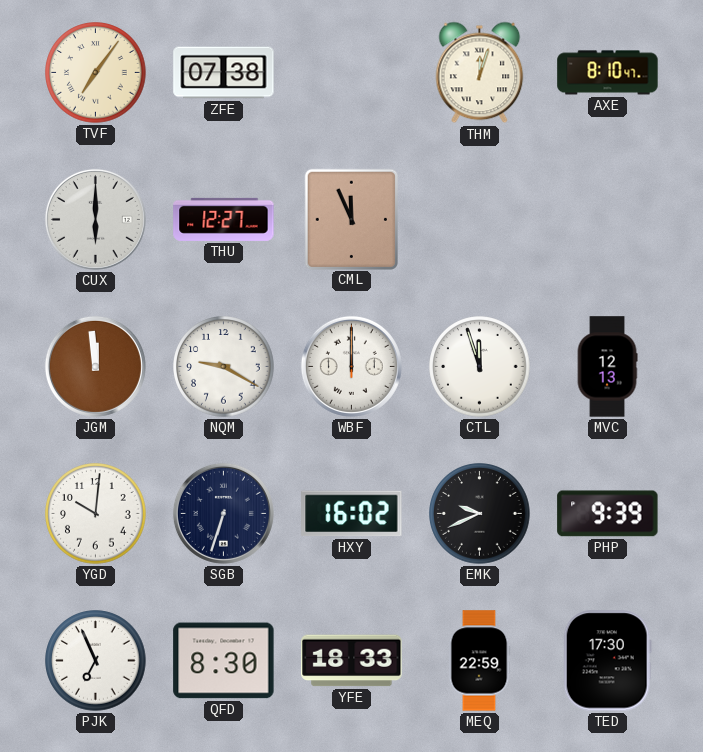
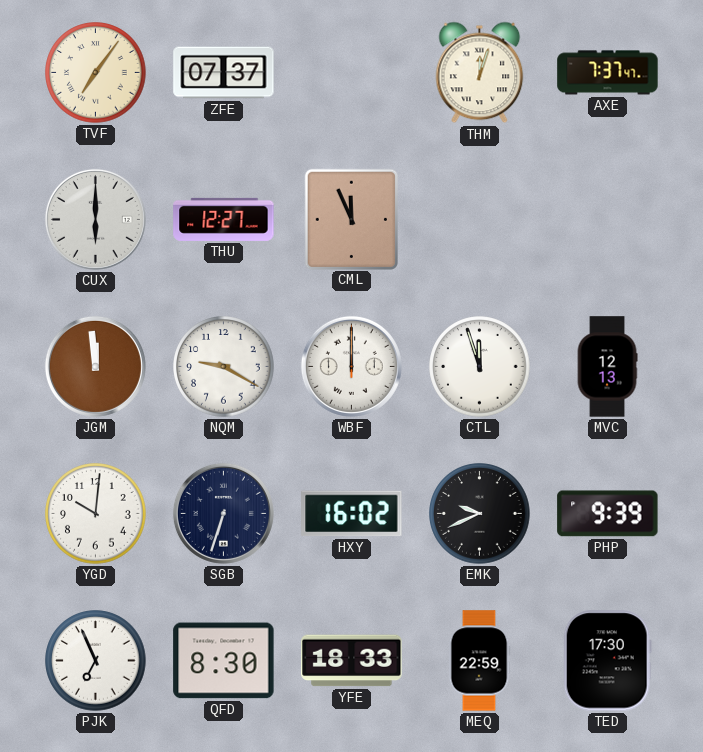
ZFE: 07:38 -> 07:37
AXE: 8:10 -> 7:37
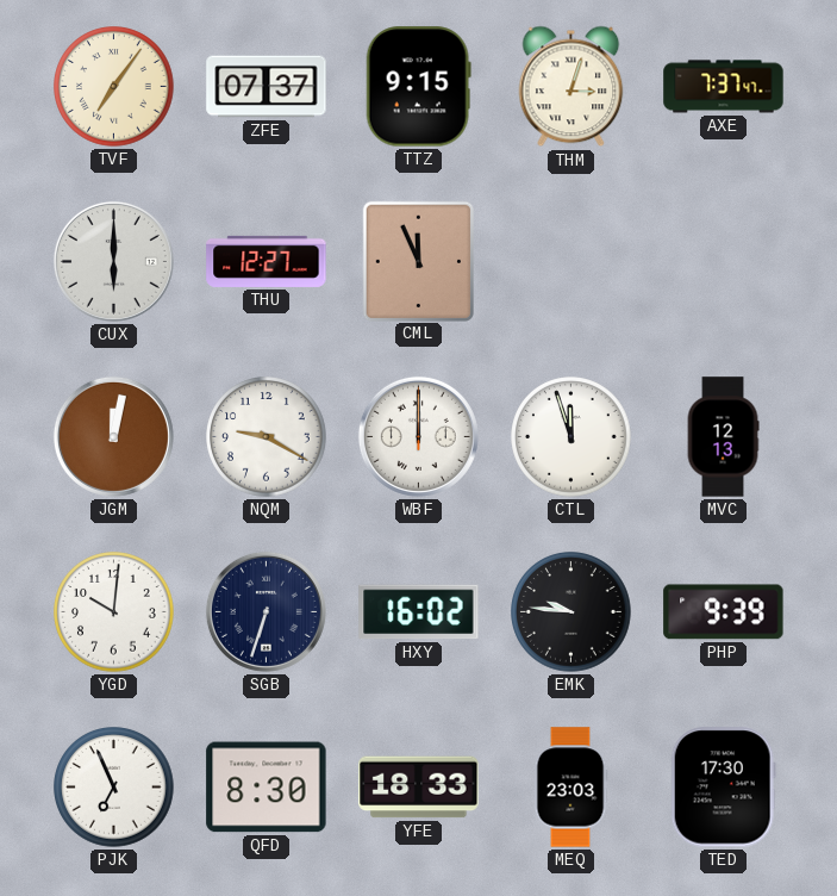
TTZ: none -> 9:15
THM: 12:03 -> 3:03
JGM: 11:59 -> 12:02
EMK: 9:41 -> 9:46
MEQ: 22:59 -> 23:03
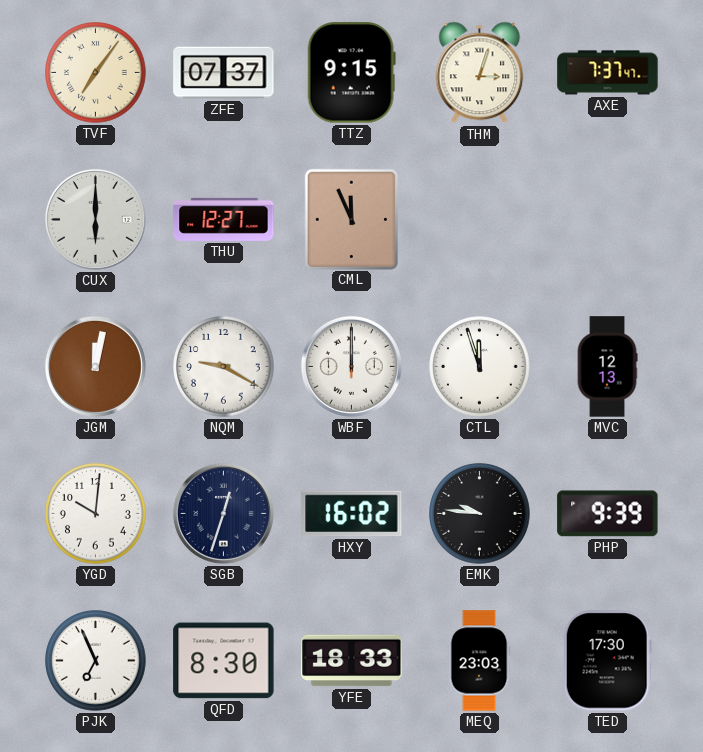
SGB: 6:33 -> 12:33
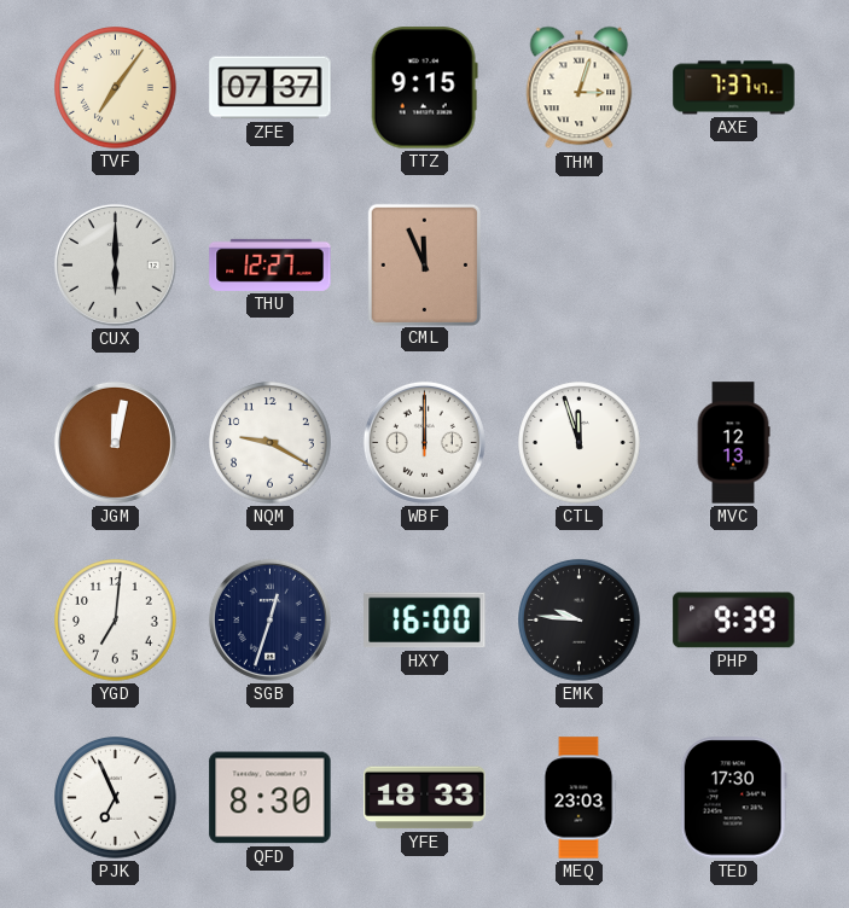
YGD: 10:01 -> 7:01
HXY: 16:02 -> 16:00
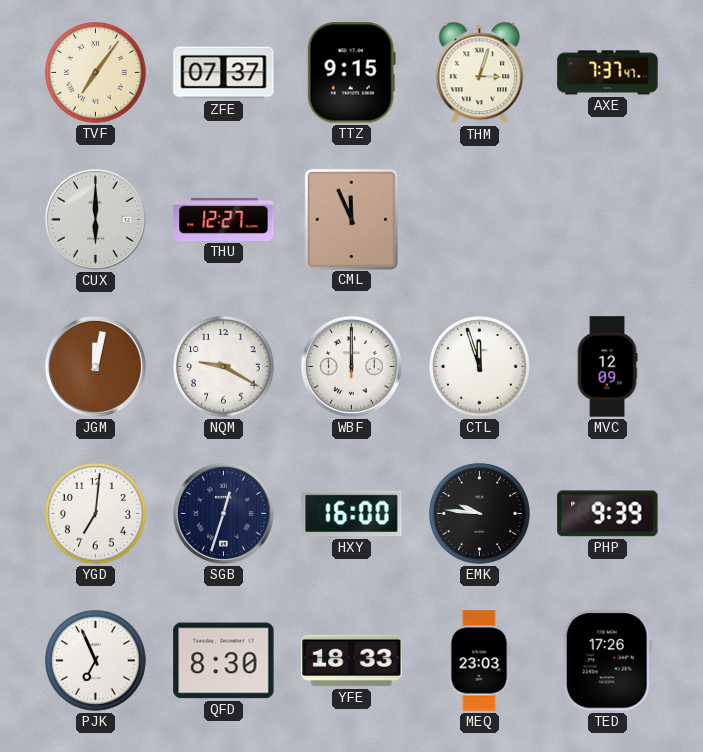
MVC: 12:13 -> 12:09
TED: 17:30 -> 17:26
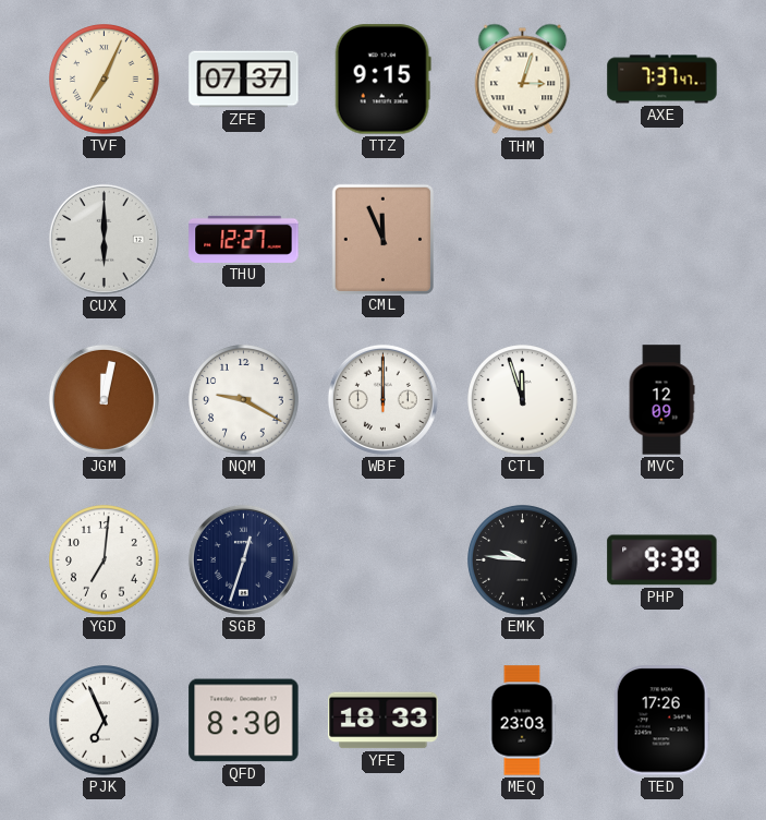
TVF: 7:06 -> 7:04
HXY: 16:00 -> none
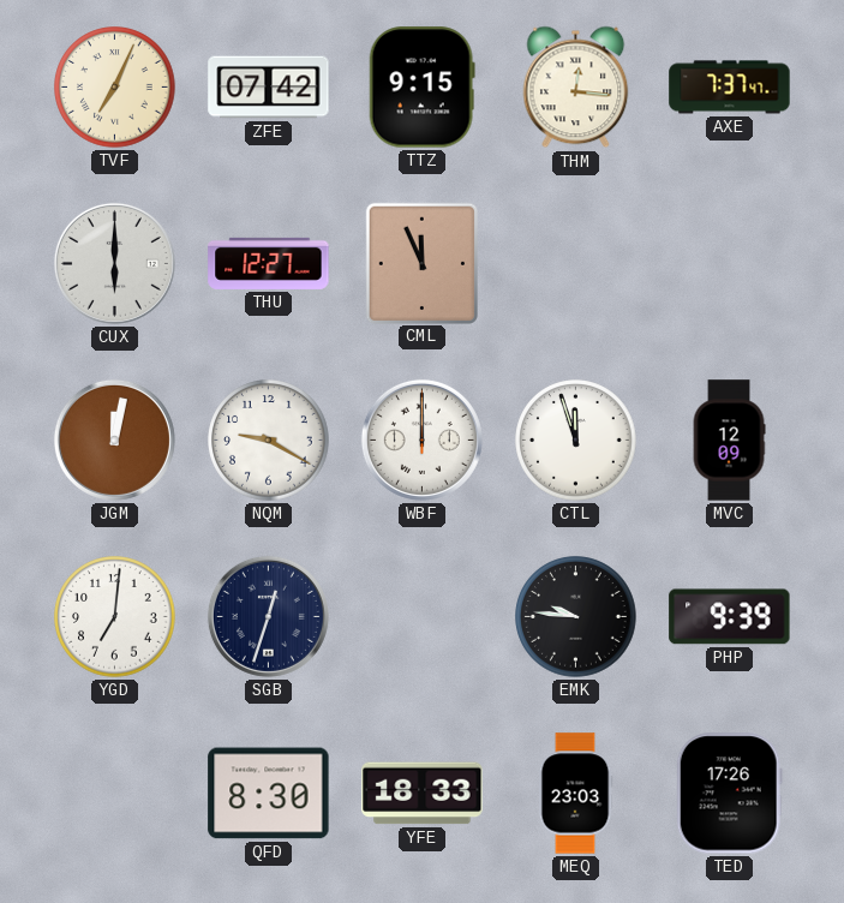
ZFE: 07:37 -> 07:42
THM: 3:03 -> 12:16
PJK: 6:56 -> none
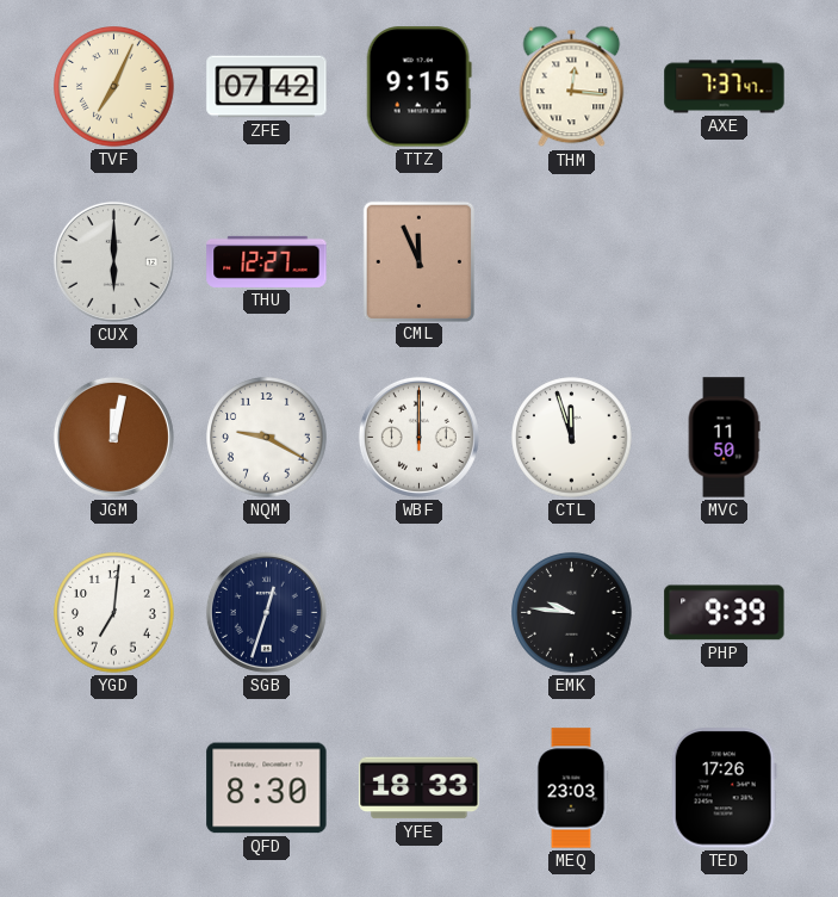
MVC: 12:09 -> 11:50
